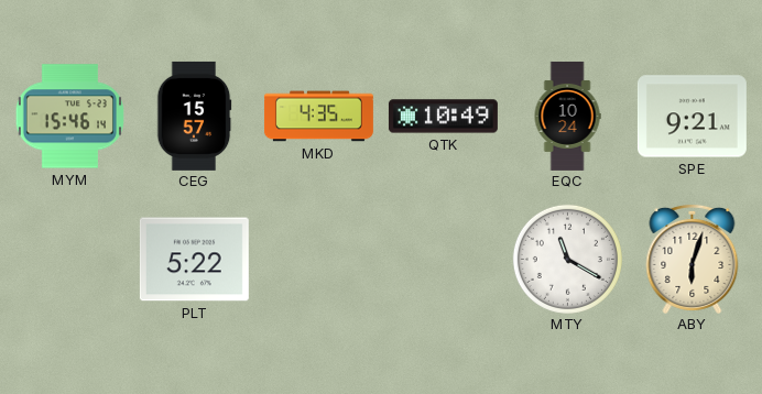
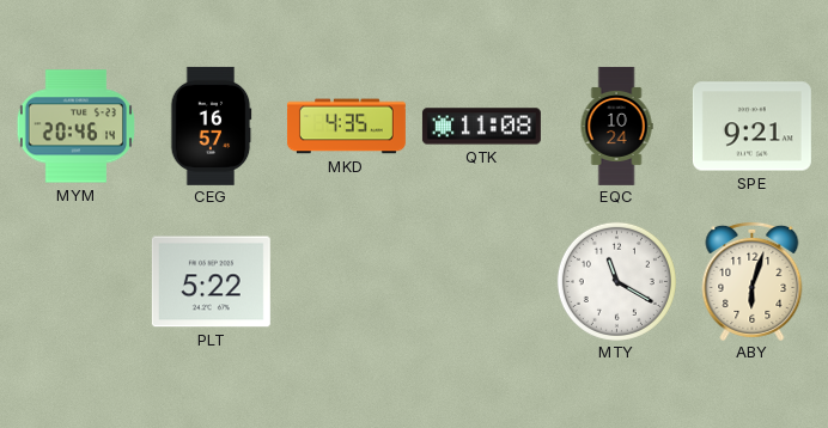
MYM: 15:46 -> 20:46
CEG: 15:57 -> 16:57
QTK: 10:49 -> 11:08
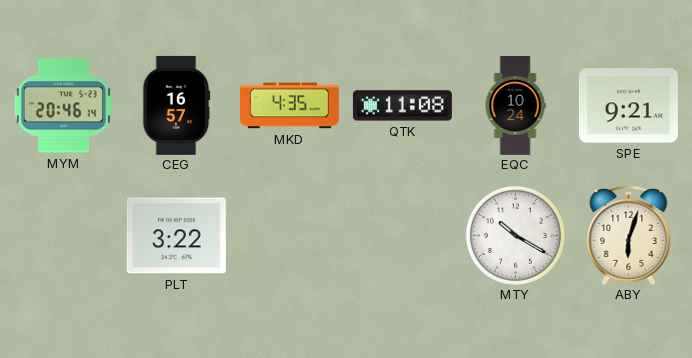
PLT: 5:22 -> 3:22
MTY: 11:20 -> 10:20
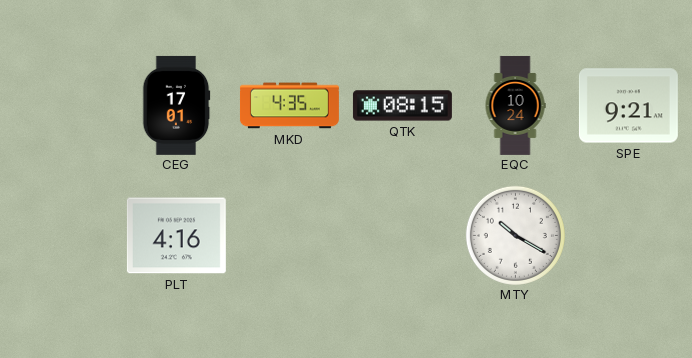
MYM: 20:46 -> none
CEG: 16:57 -> 17:01
QTK: 11:08 -> 08:15
PLT: 3:22 -> 4:16
ABY: 6:03 -> none
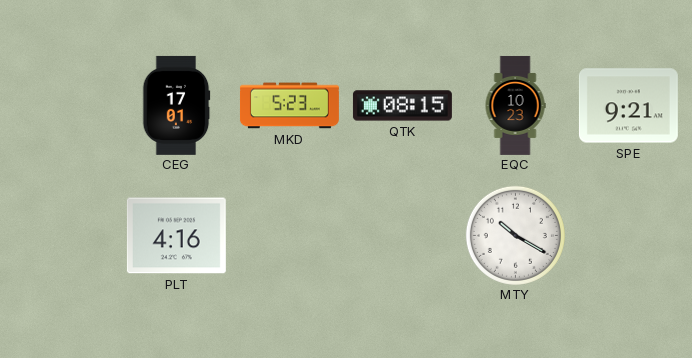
MKD: 4:35 -> 5:23
EQC: 10:24 -> 10:23
